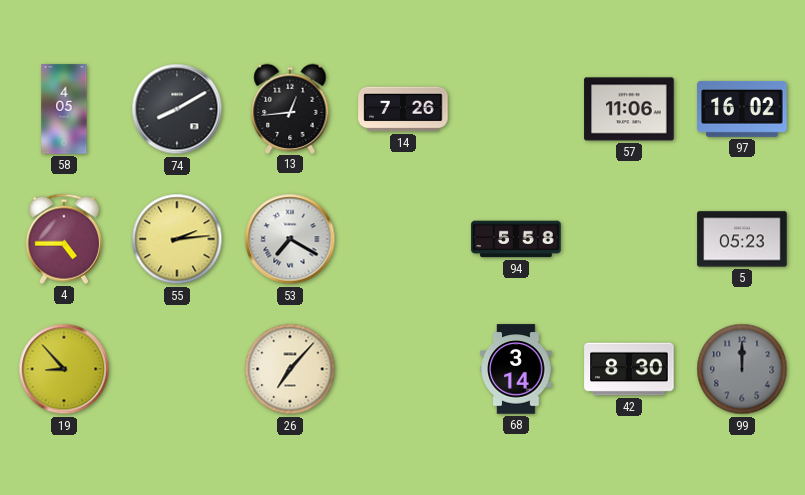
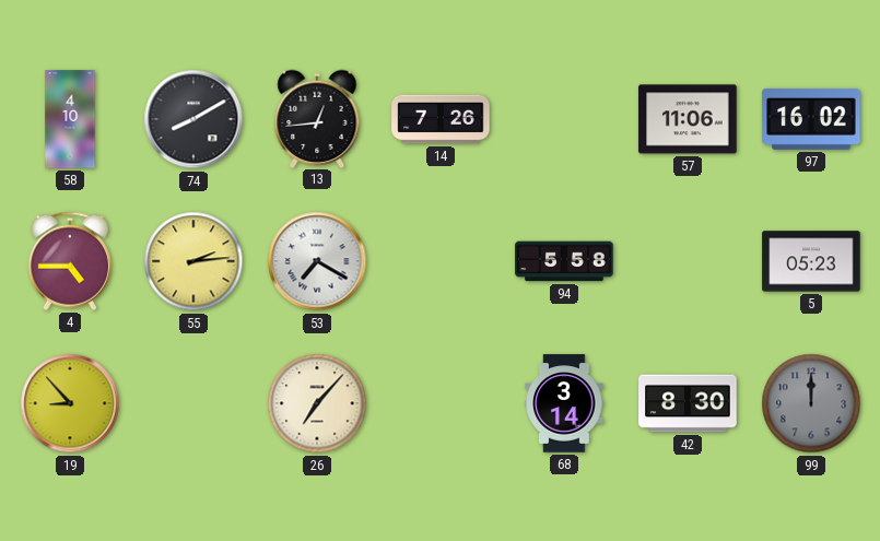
58: 4:05 -> 4:10
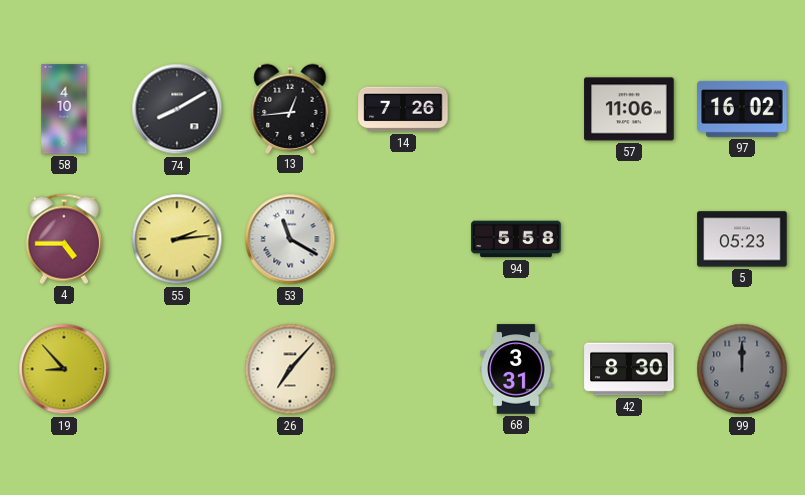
53: 7:20 -> 11:20
68: 3:14 -> 3:31
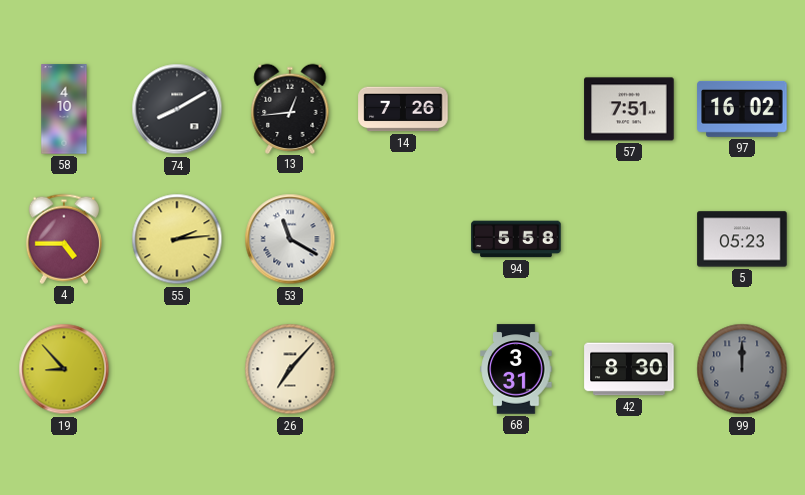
57: 11:06 -> 7:51
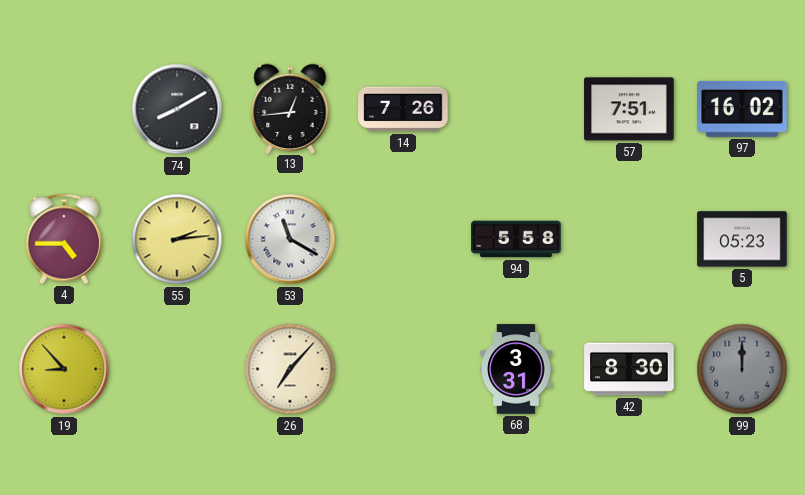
58: 4:10 -> none
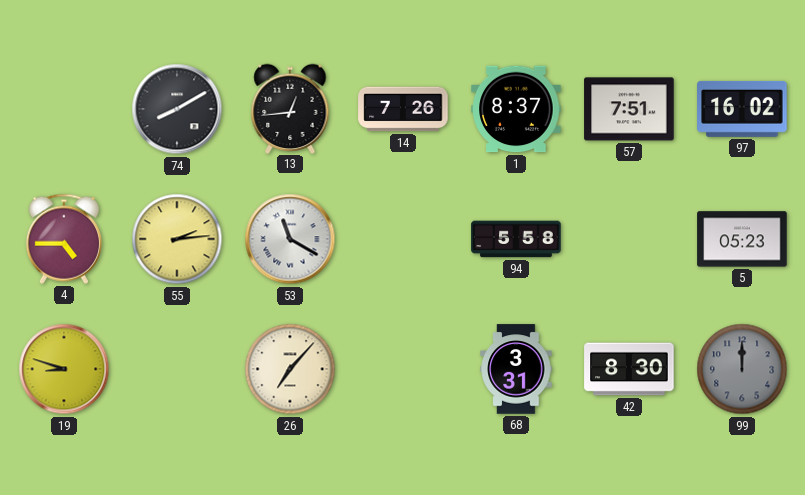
1: none -> 8:37
19: 8:53 -> 8:48
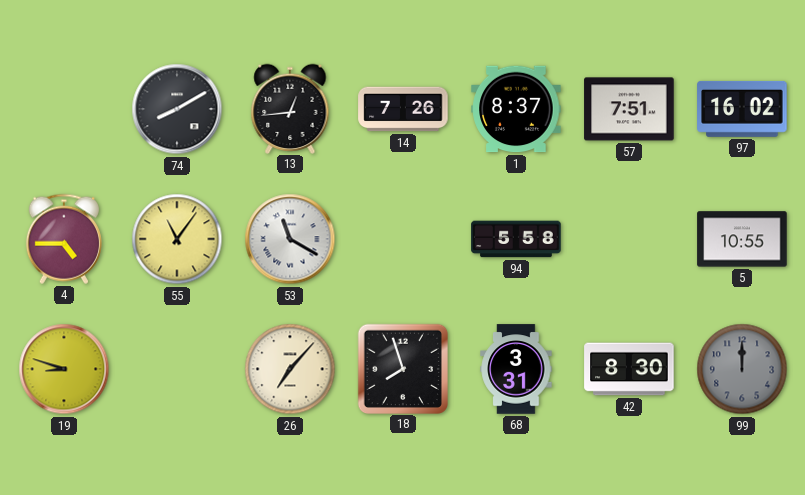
55: 2:14 -> 11:06
5: 05:23 -> 10:55
18: none -> 7:57
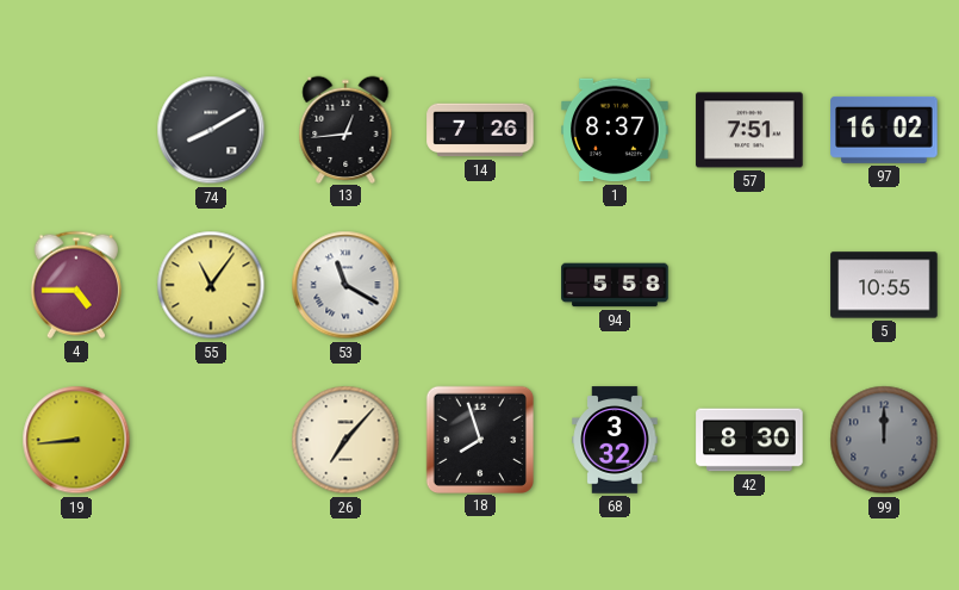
19: 8:48 -> 8:44
68: 3:31 -> 3:32
